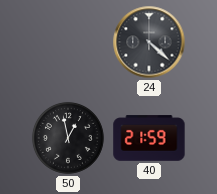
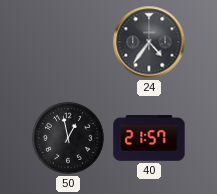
24: 4:22 -> 4:36
40: 21:59 -> 21:57
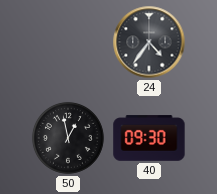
40: 21:57 -> 09:30
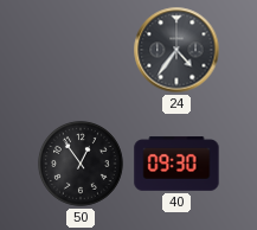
50: 12:58 -> 12:54
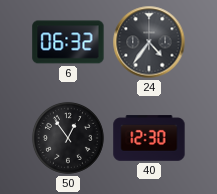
6: none -> 06:32
40: 09:30 -> 12:30
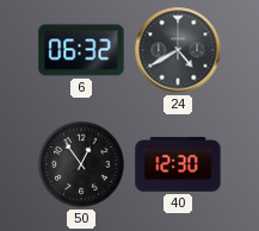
24: 4:36 -> 4:40
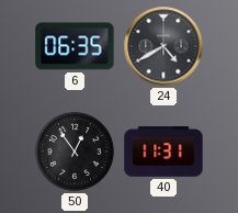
6: 06:32 -> 06:35
40: 12:30 -> 11:31
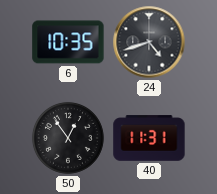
6: 06:35 -> 10:35
24: 4:40 -> 4:42
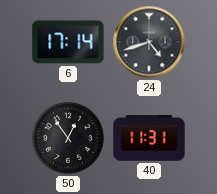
6: 10:35 -> 17:14
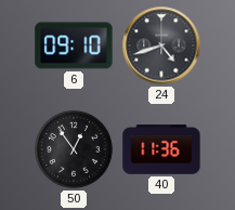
6: 17:14 -> 09:10
40: 11:31 -> 11:36
